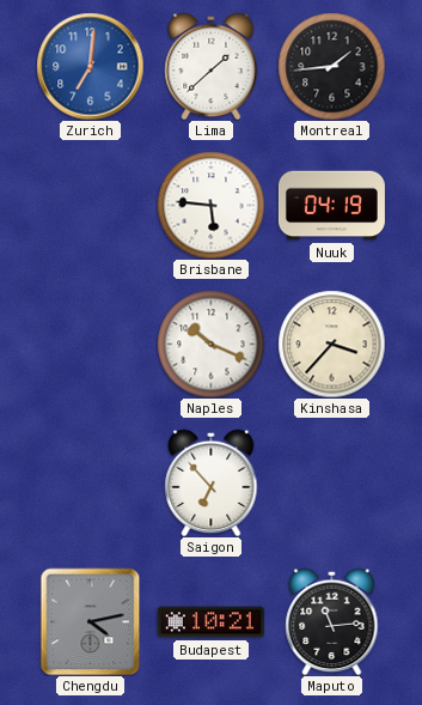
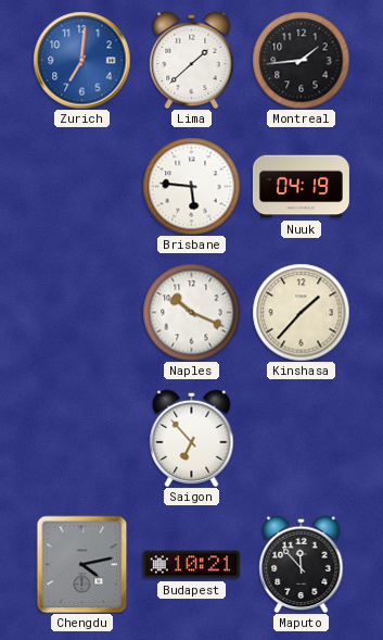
Kinshasa: 3:37 -> 1:37
Maputo: 11:14 -> 11:53
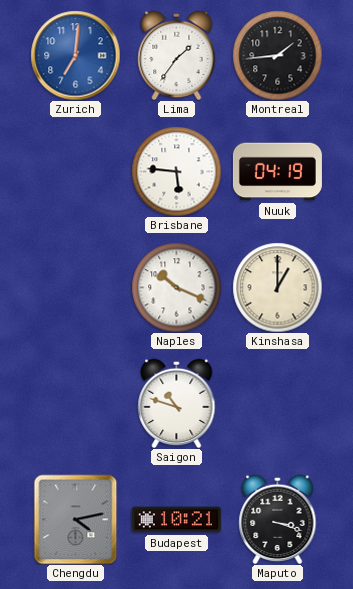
Lima: 1:38 -> 1:36
Kinshasa: 1:37 -> 1:00
Saigon: 6:53 -> 10:48
Maputo: 11:53 -> 3:18
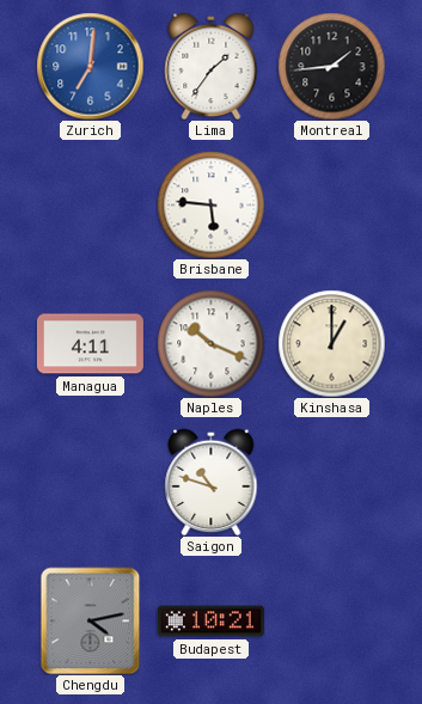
Nuuk: 04:19 -> none
Managua: none -> 4:11
Maputo: 3:18 -> none
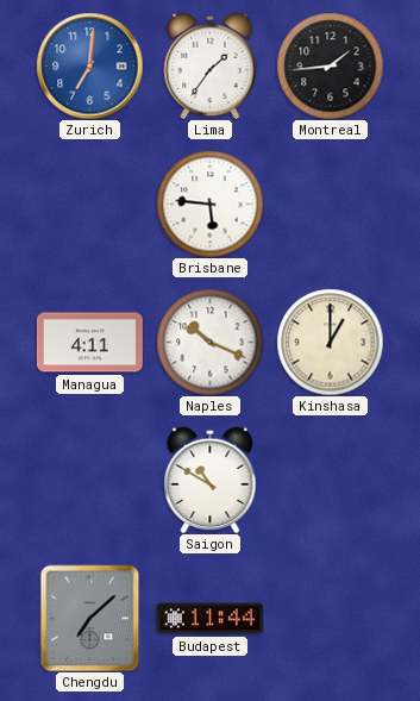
Saigon: 10:48 -> 10:50
Chengdu: 4:13 -> 7:08
Budapest: 10:21 -> 11:44
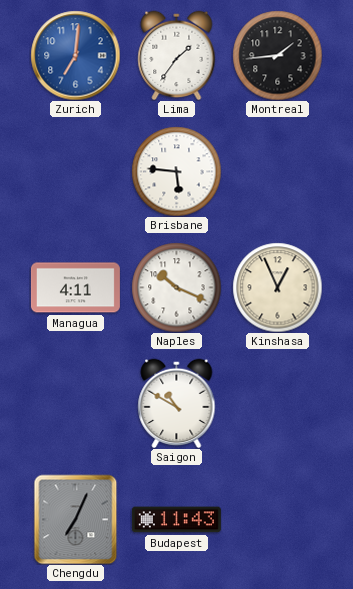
Kinshasa: 1:00 -> 12:56
Chengdu: 7:08 -> 7:04
Budapest: 11:44 -> 11:43
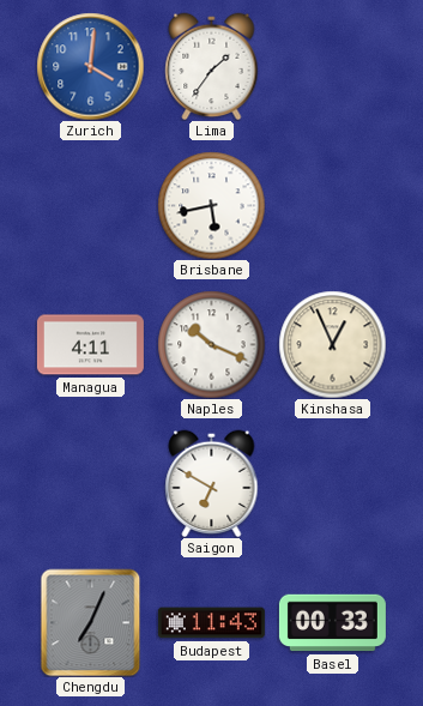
Zurich: 7:01 -> 4:01
Montreal: 1:44 -> none
Brisbane: 5:46 -> 5:43
Saigon: 10:50 -> 6:50
Basel: none -> 00:33
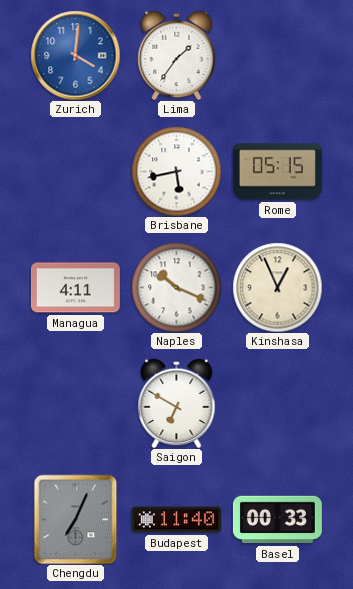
Rome: none -> 05:15
Budapest: 11:43 -> 11:40
